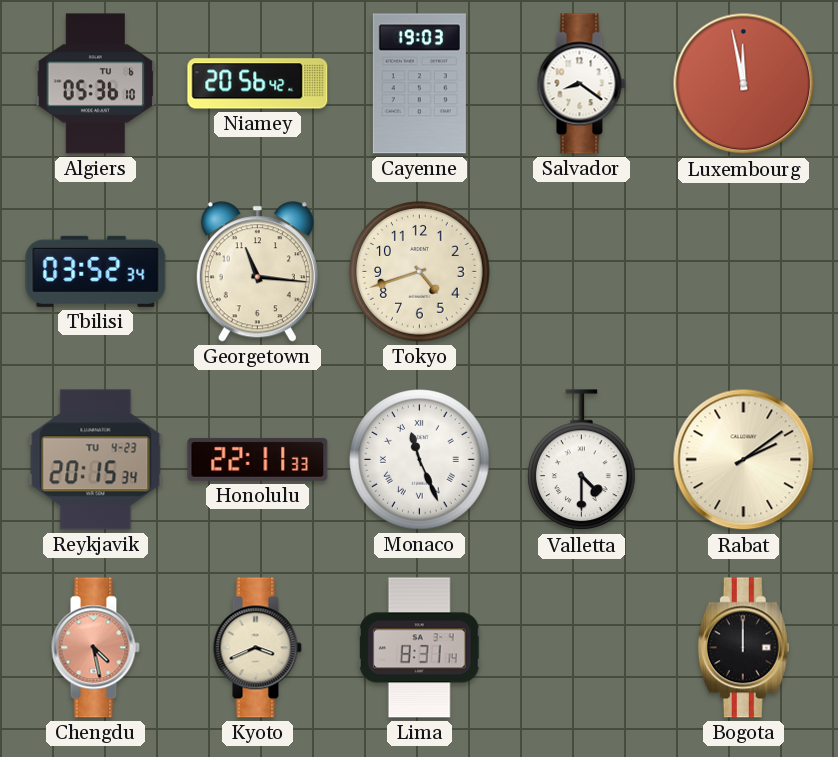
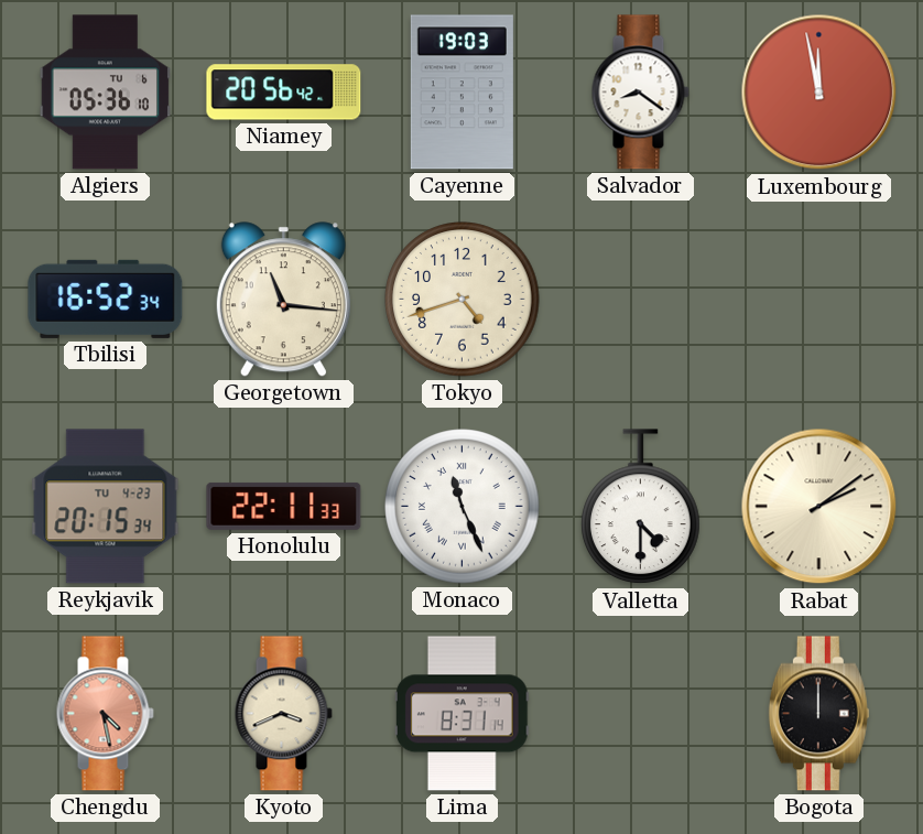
Tbilisi: 03:52 -> 16:52
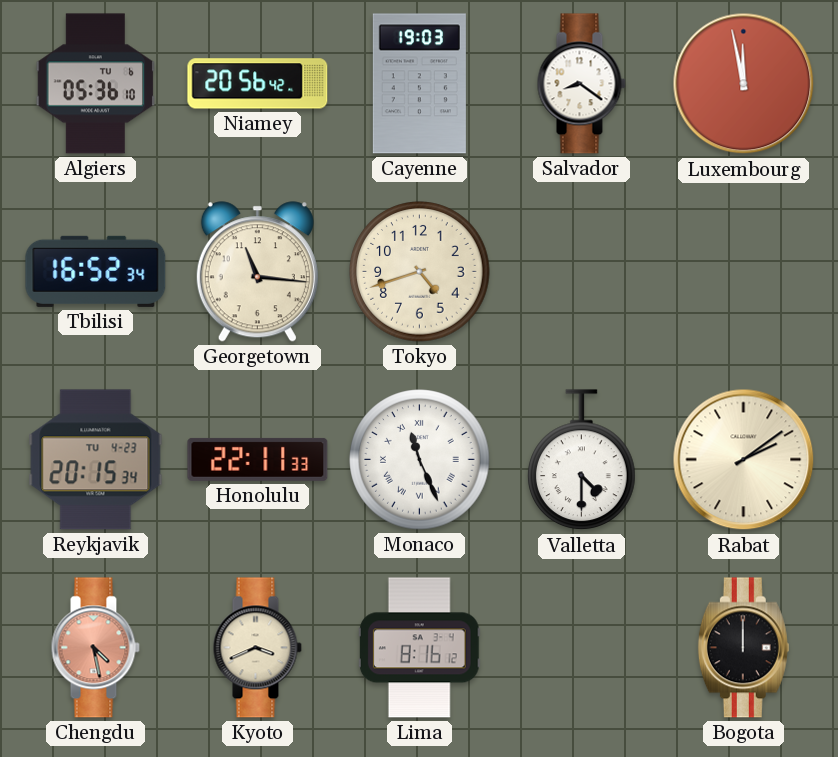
Lima: 8:31 -> 8:16
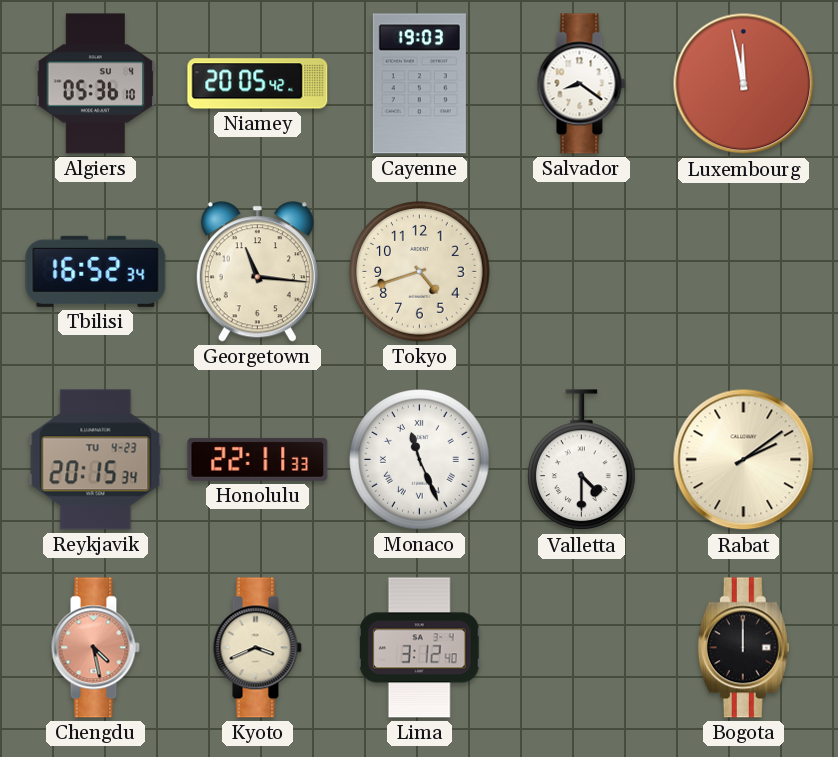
Algiers date: TU 6 -> SU 4
Niamey: 20:56 -> 20:05
Lima: 8:16 -> 3:12
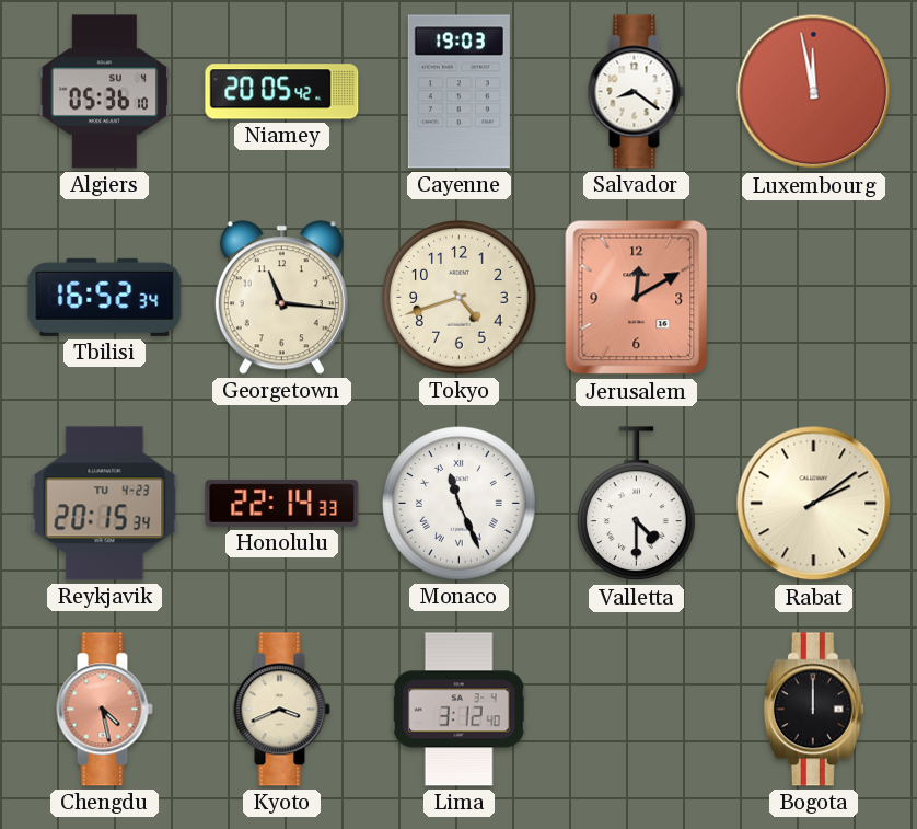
Jerusalem: none -> 12:10
Honolulu: 22:11 -> 22:14
